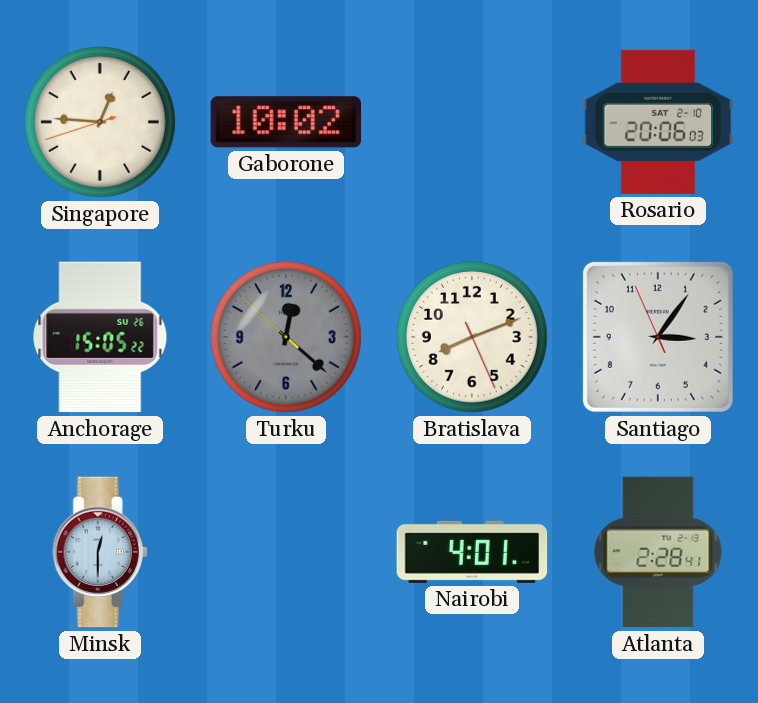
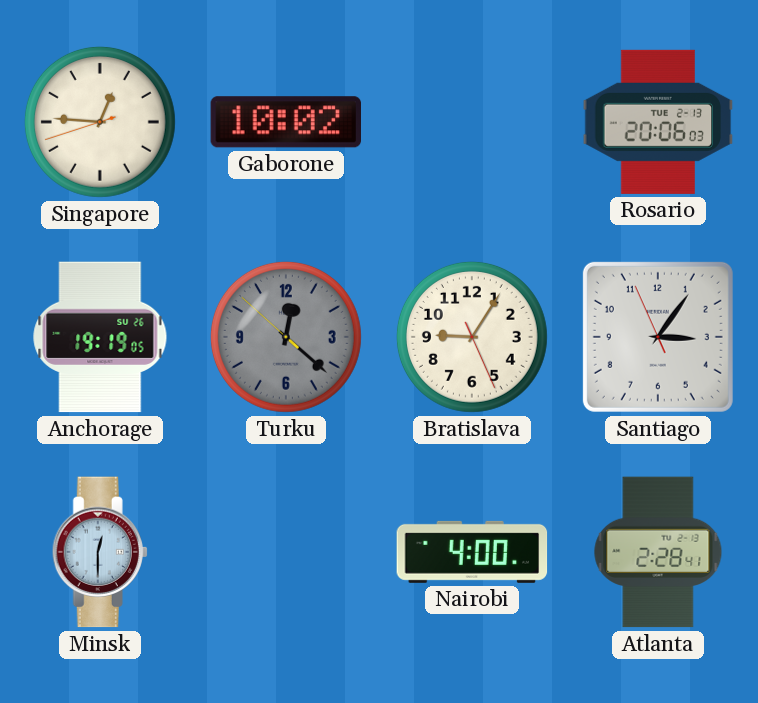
Rosario date: SAT 2-10 -> TUE 2-13
Anchorage: 15:05 -> 19:19
Bratislava: 8:11 -> 9:05
Nairobi: 4:01 -> 4:00
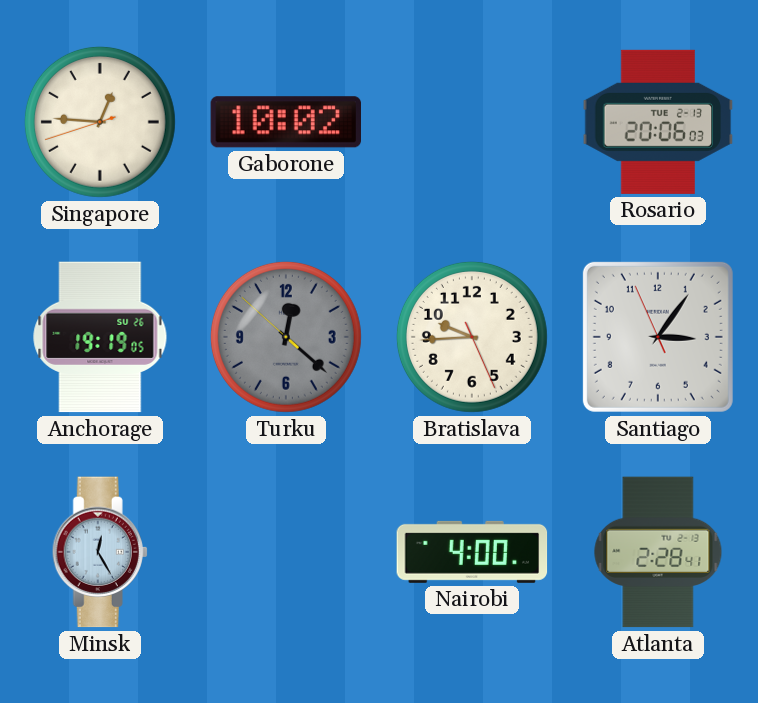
Bratislava: 9:05 -> 9:44
Minsk: 12:30 -> 12:25
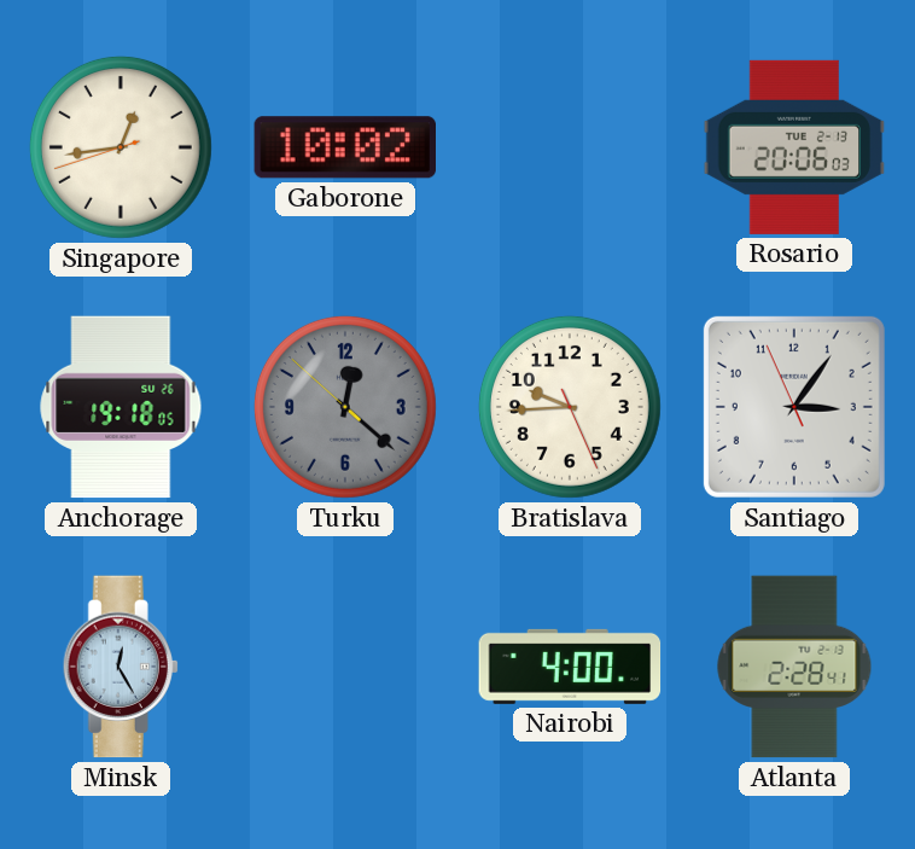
Singapore: 12:45 -> 12:43
Anchorage: 19:19 -> 19:18
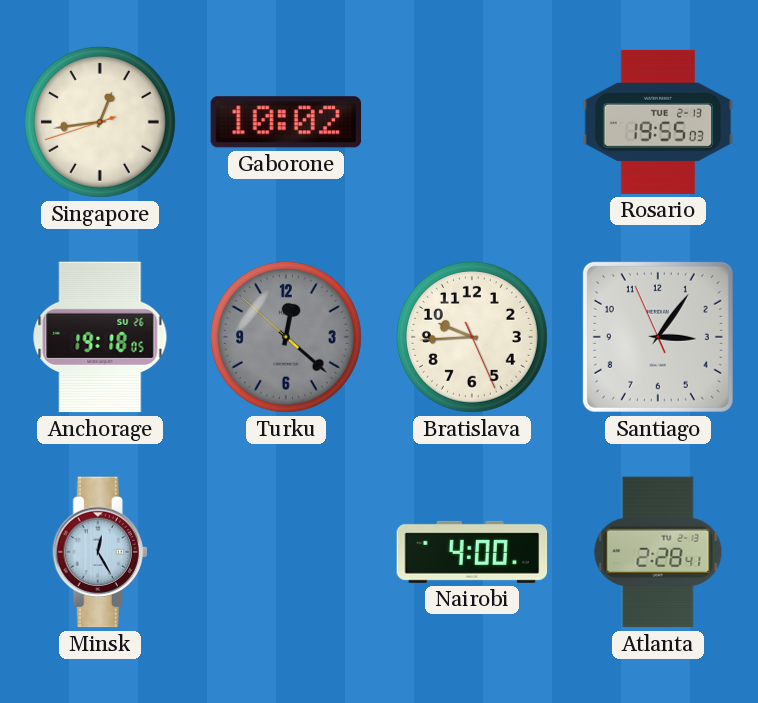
Rosario: 20:06 -> 19:55
